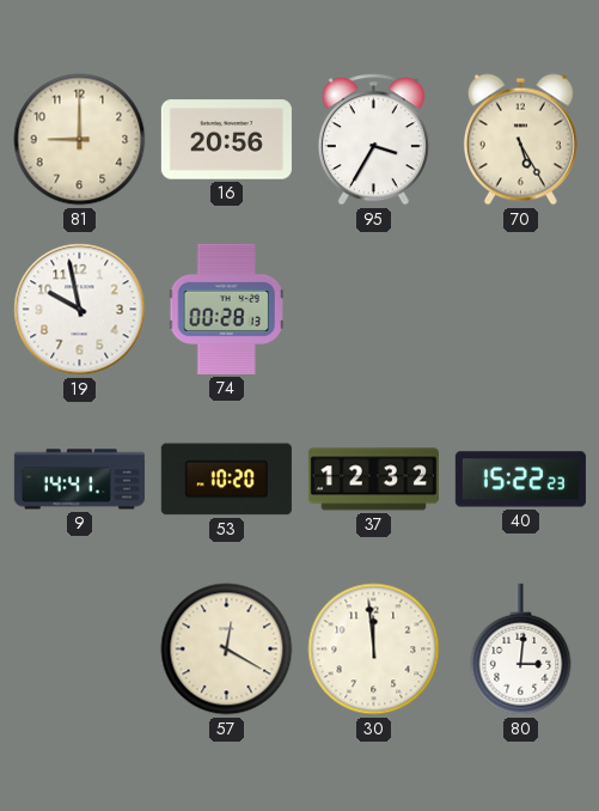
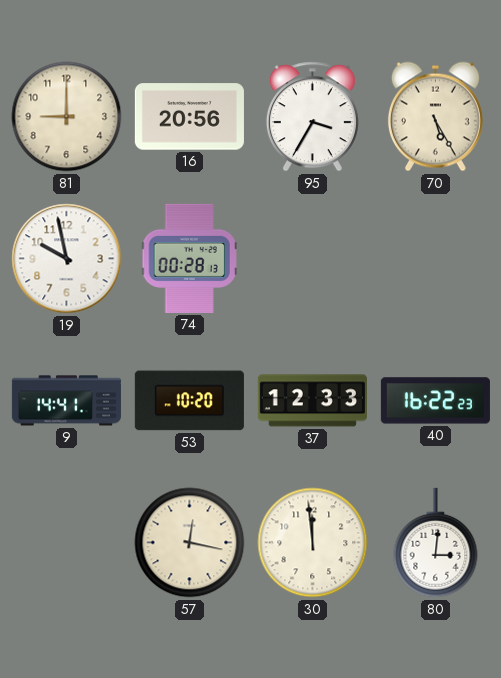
37: 12:32 -> 12:33
40: 15:22 -> 16:22
57: 12:20 -> 12:17
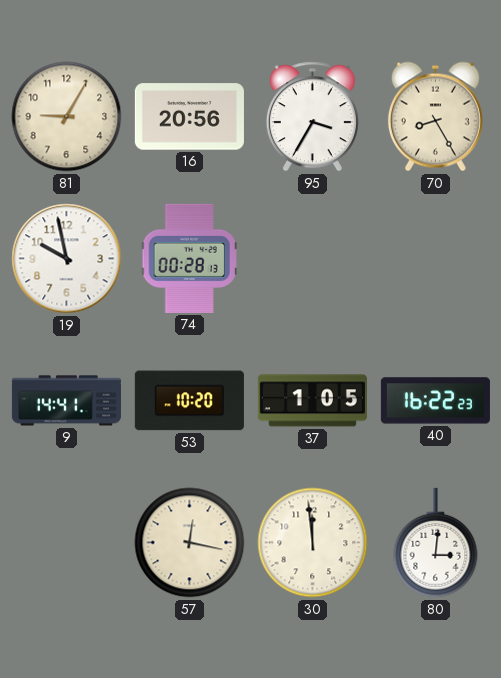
81: 9:00 -> 9:05
70: 5:25 -> 8:25
37: 12:33 -> 1:05
